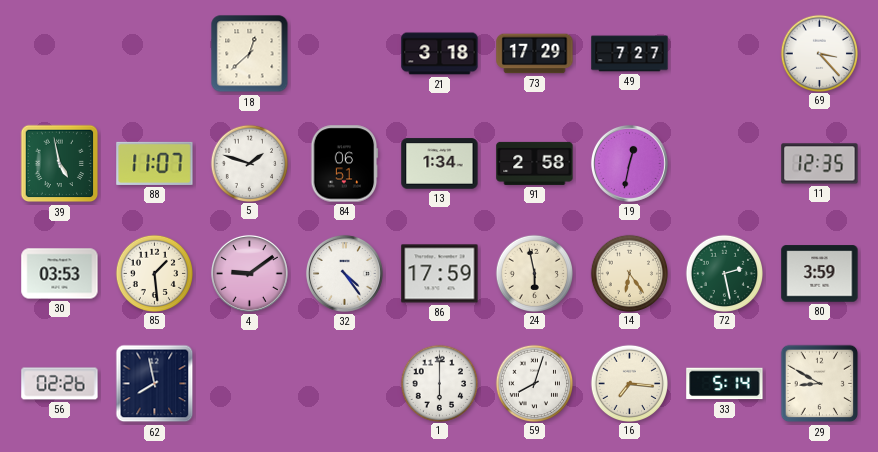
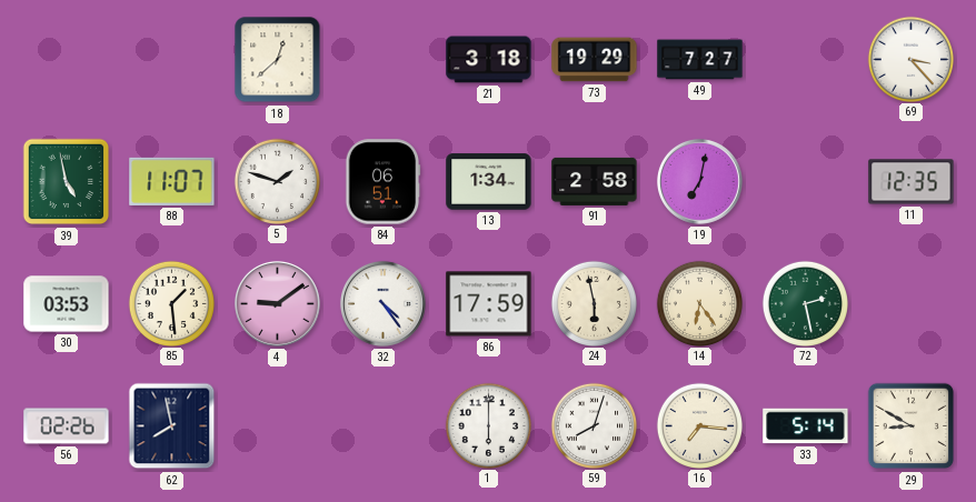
73: 17:29 -> 19:29
19: 12:32 -> 7:02
80: 3:59 -> none
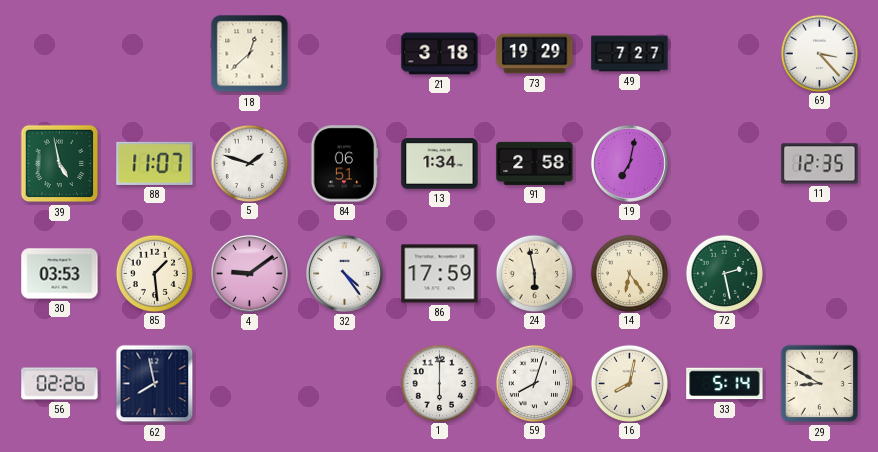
16: 7:16 -> 8:02
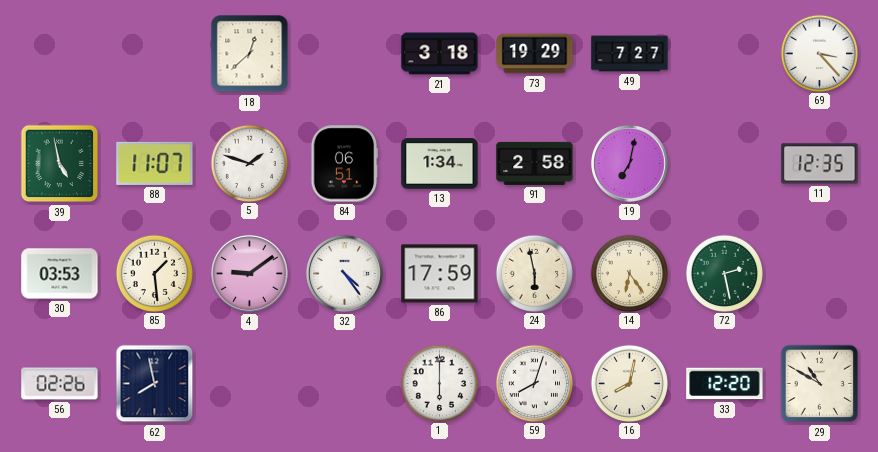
33: 5:14 -> 12:20
29: 8:50 -> 10:50
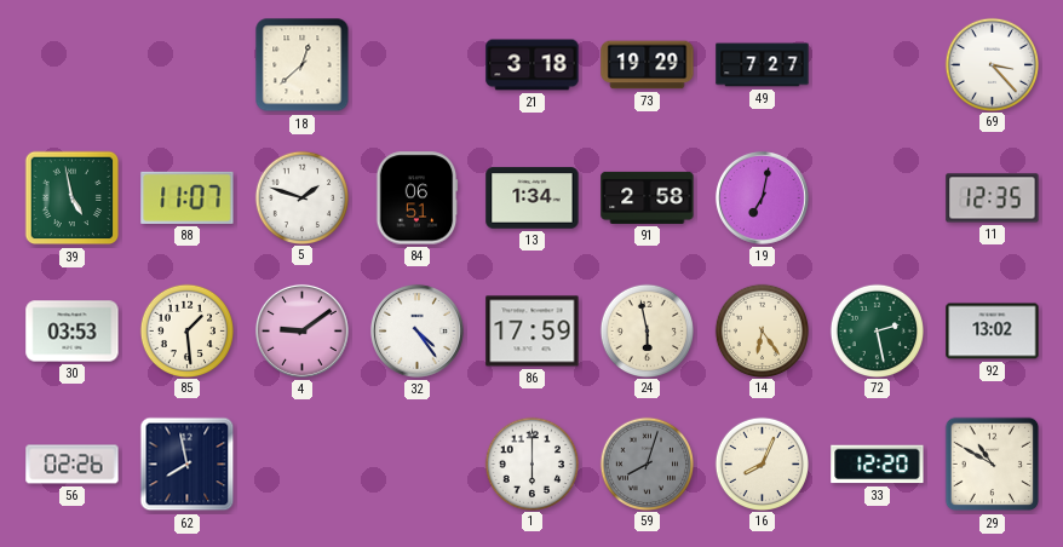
92: none -> 13:02
59 dial: white -> grey
16: 8:02 -> 8:04
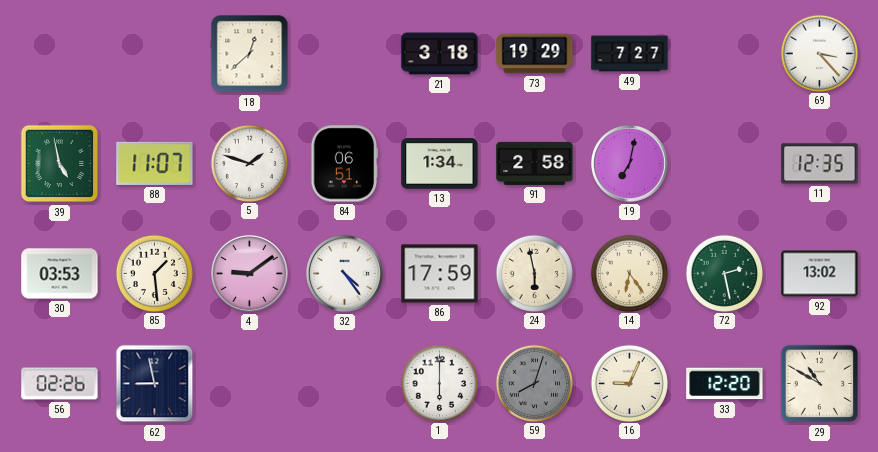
62: 7:58 -> 8:58
16: 8:04 -> 9:04
